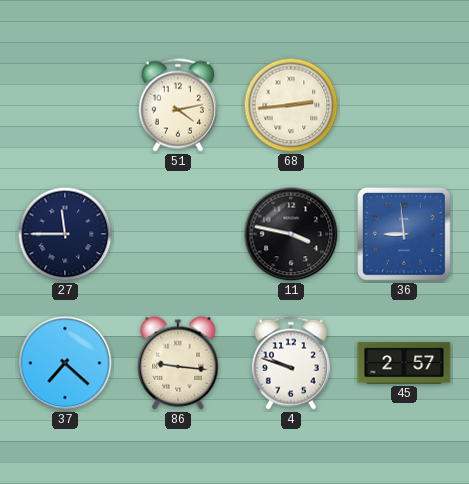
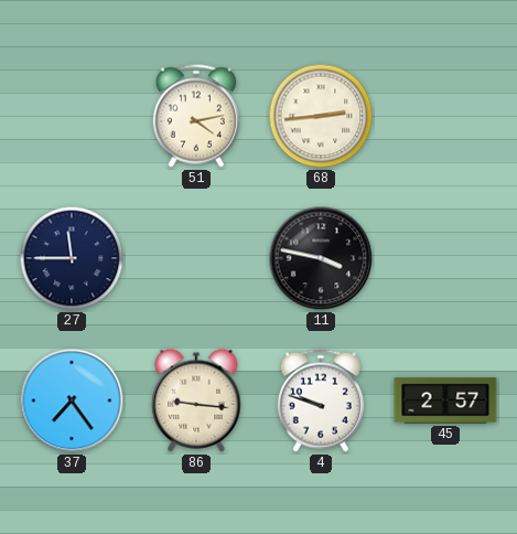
36: 8:59 -> none
37: 7:22 -> 7:24
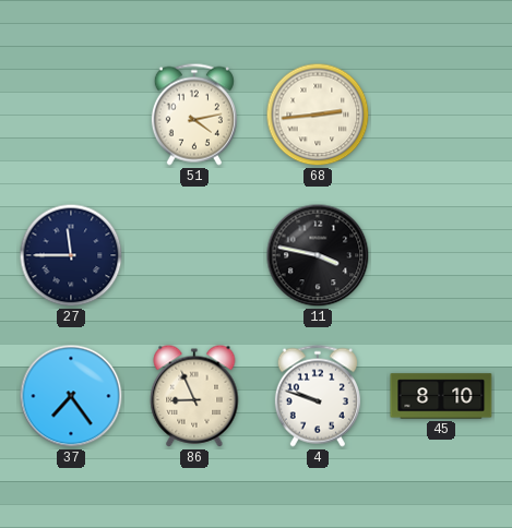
86: 9:16 -> 8:56
45: 2:57 -> 8:10
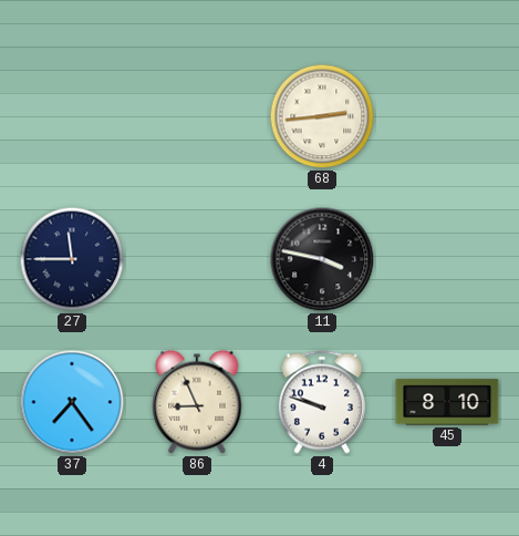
51: 4:13 -> none
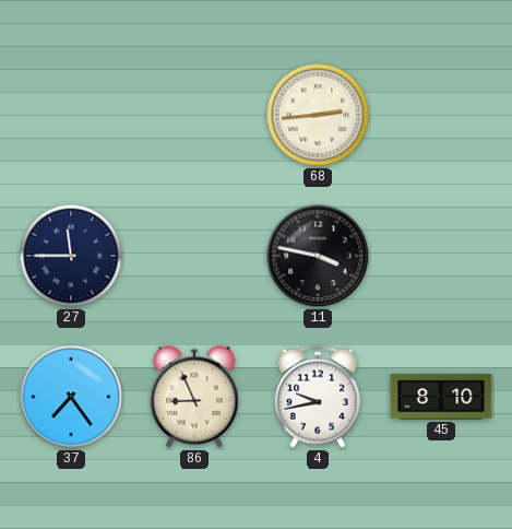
4: 9:48 -> 9:43
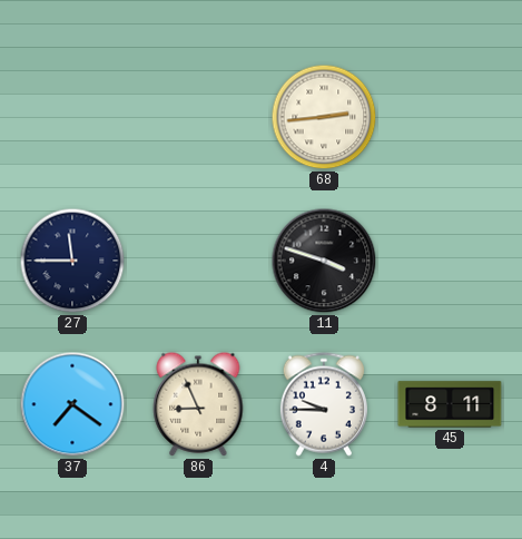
11: 3:47 -> 3:48
37: 7:24 -> 7:21
4: 9:43 -> 9:45
45: 8:10 -> 8:11
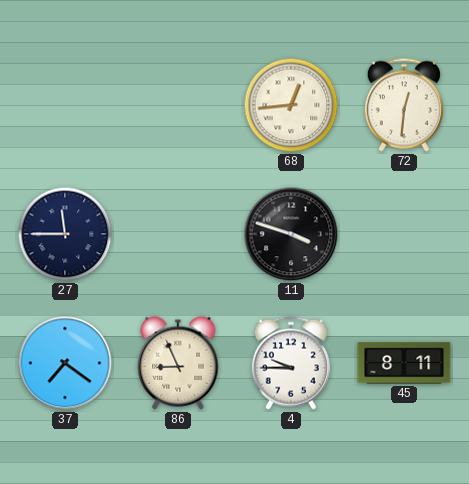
68: 2:44 -> 12:44
72: none -> 12:31
